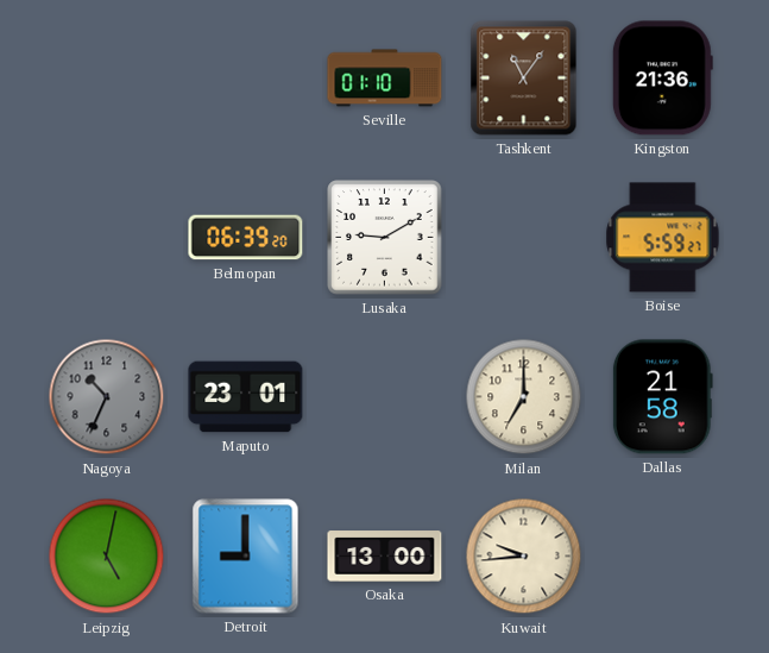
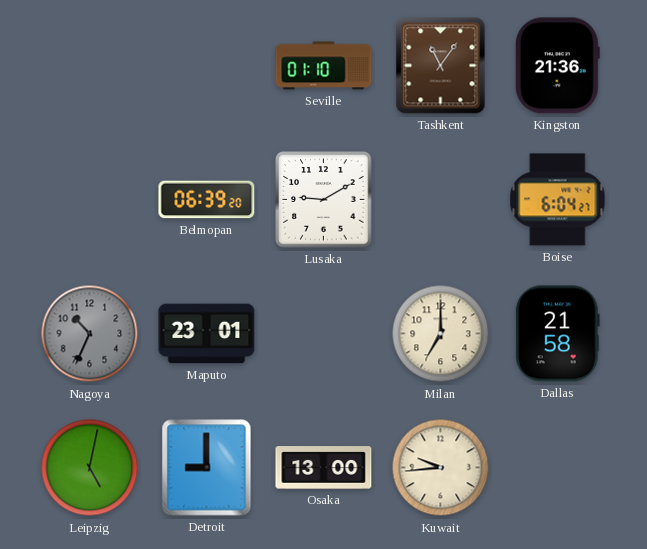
Boise: 5:59 -> 6:04
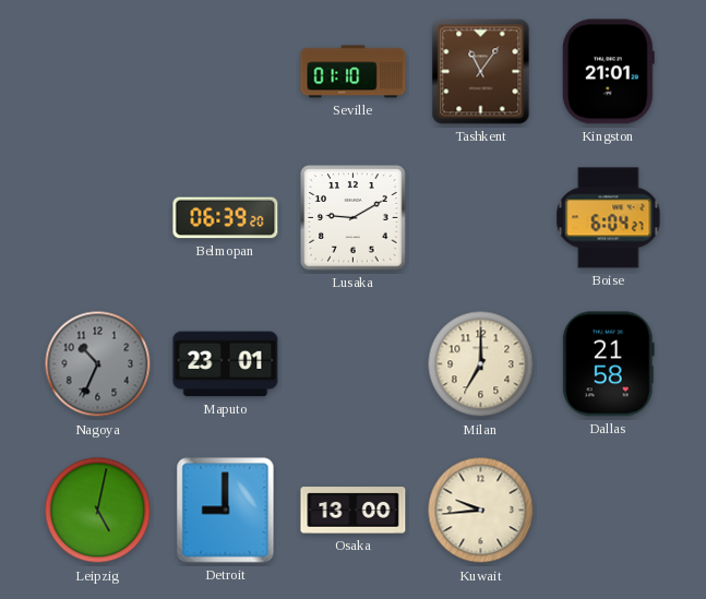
Kingston: 21:36 -> 21:01
